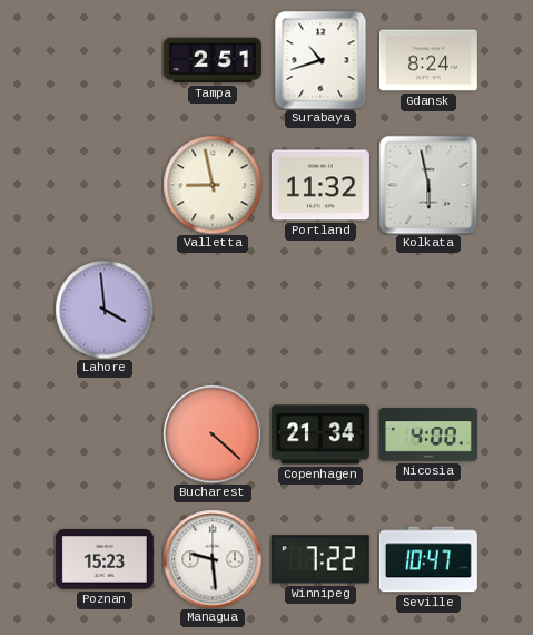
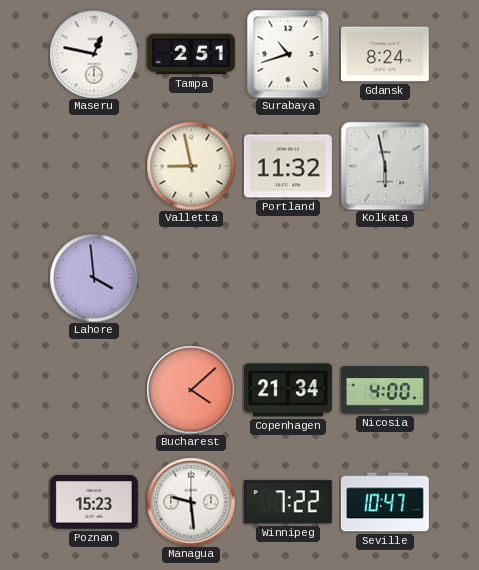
Maseru: none -> 12:47
Bucharest: 4:22 -> 4:08
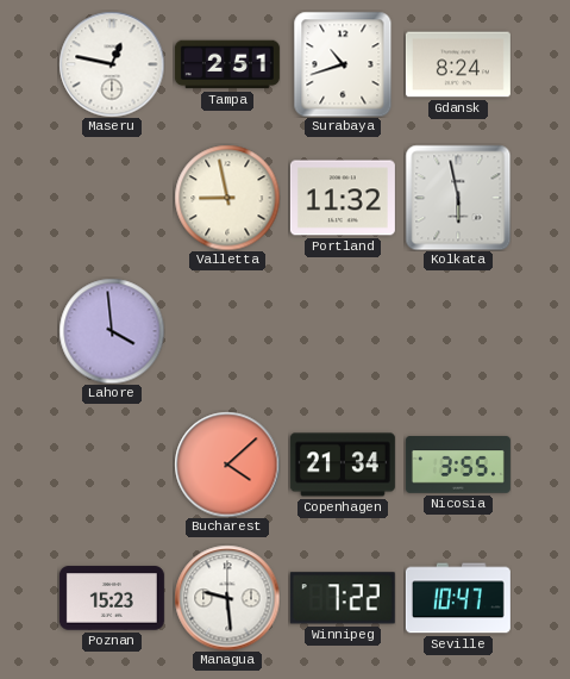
Nicosia: 4:00 -> 3:55
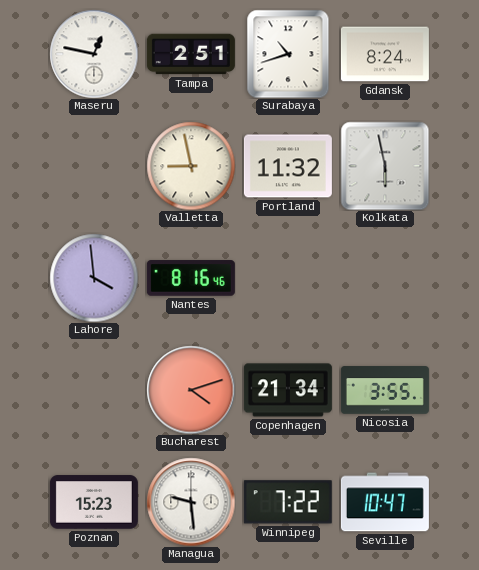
Nantes: none -> 8:16
Bucharest: 4:08 -> 4:12
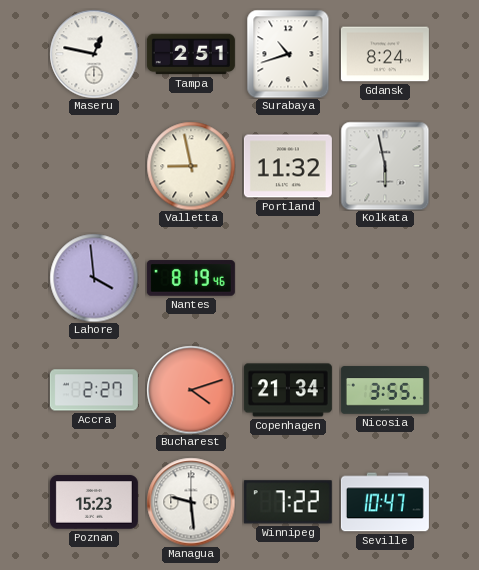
Nantes: 8:16 -> 8:19
Accra: none -> 2:27
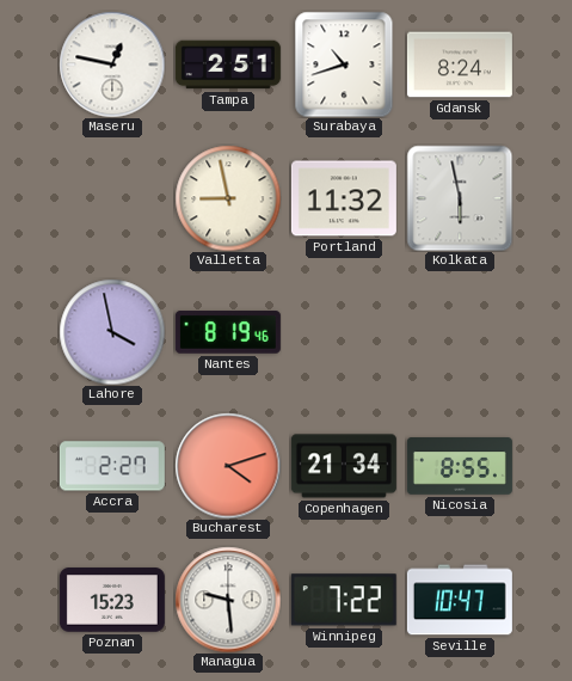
Lahore: 3:59 -> 3:58
Nicosia: 3:55 -> 8:55
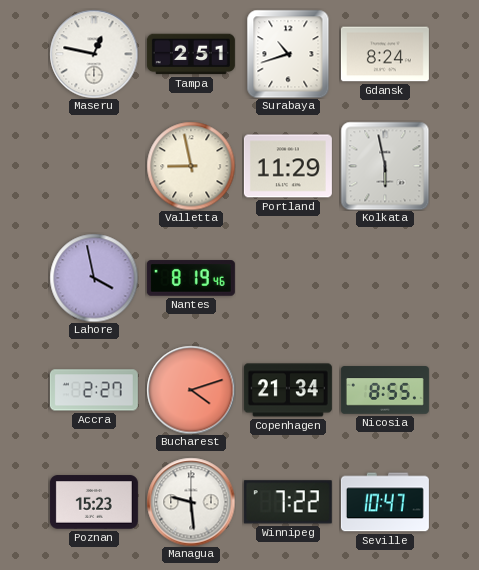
Portland: 11:32 -> 11:29
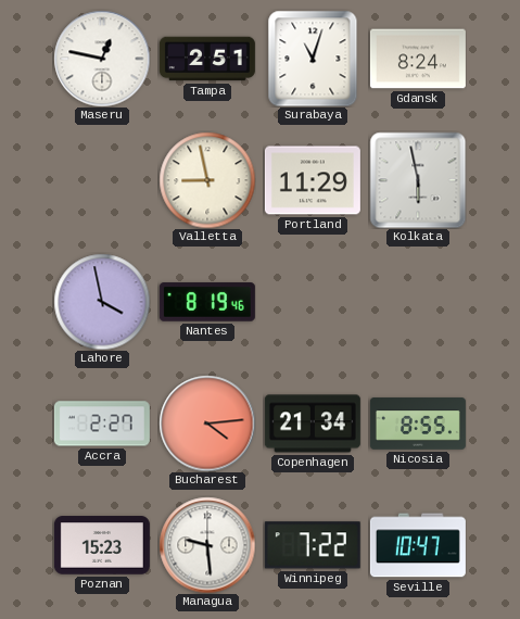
Surabaya: 10:42 -> 11:03
Bucharest: 4:12 -> 4:14
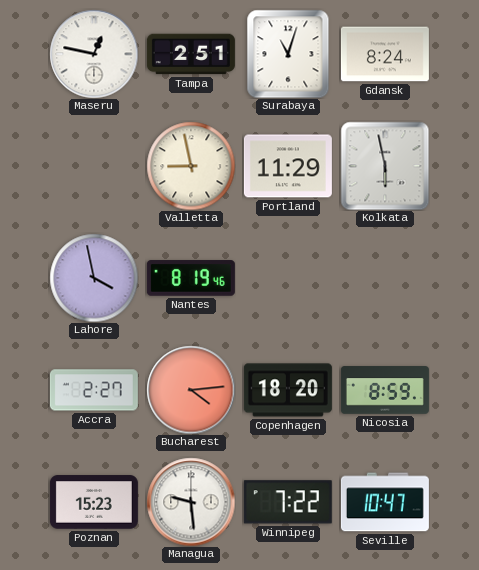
Copenhagen: 21:34 -> 18:20
Nicosia: 8:55 -> 8:59
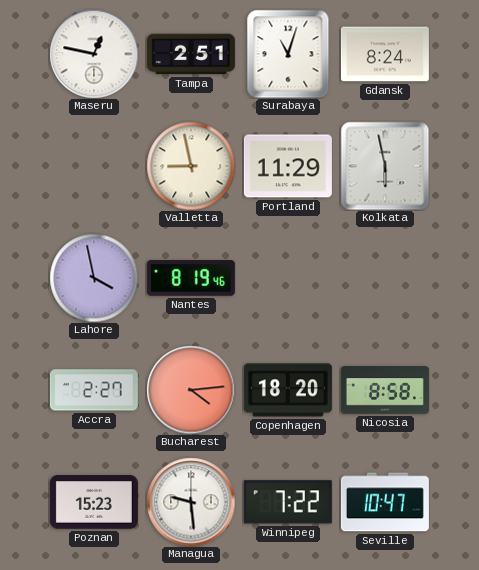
Nicosia: 8:59 -> 8:58
